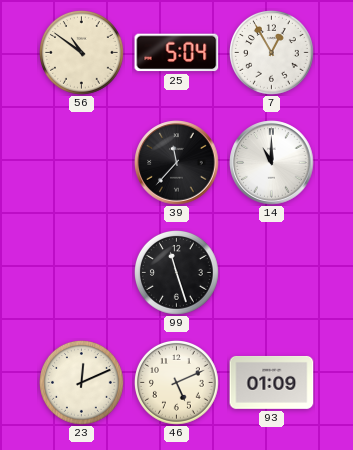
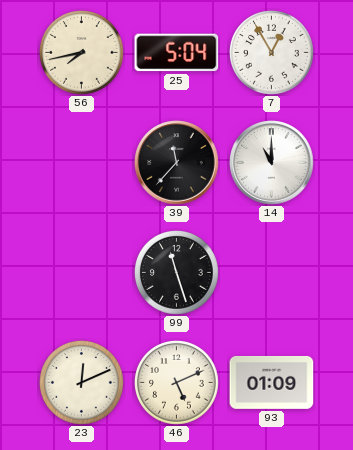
56: 10:51 -> 7:43
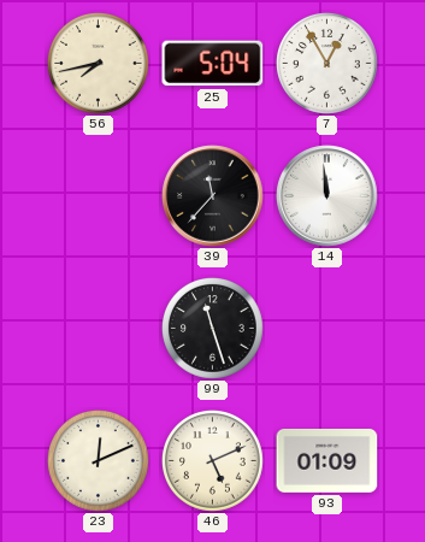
14: 11:00 -> 11:59
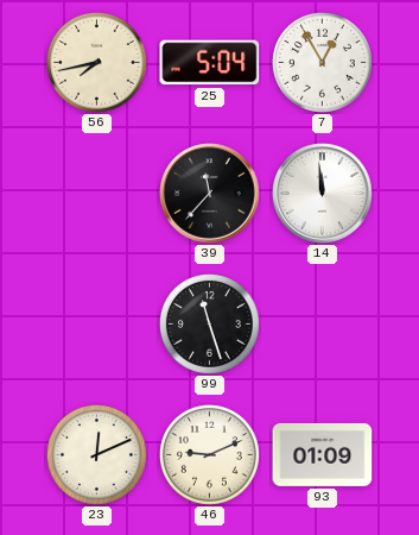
46: 5:11 -> 9:11
